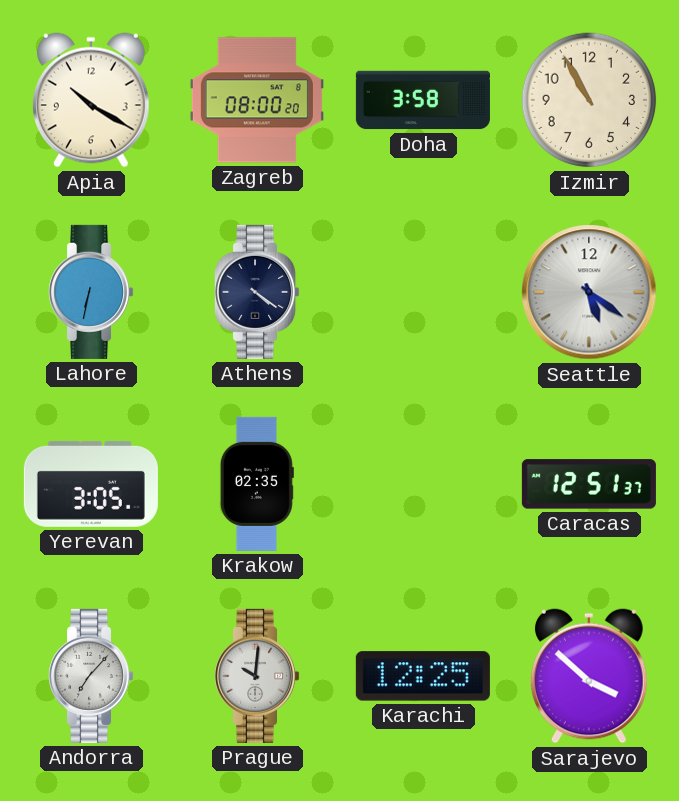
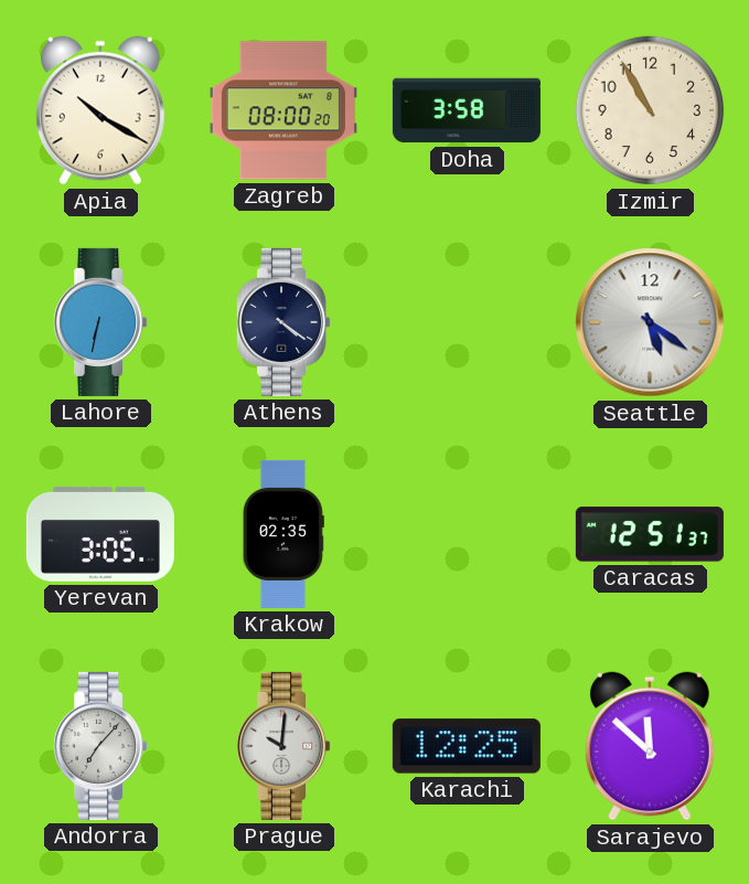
Sarajevo: 3:52 -> 11:52
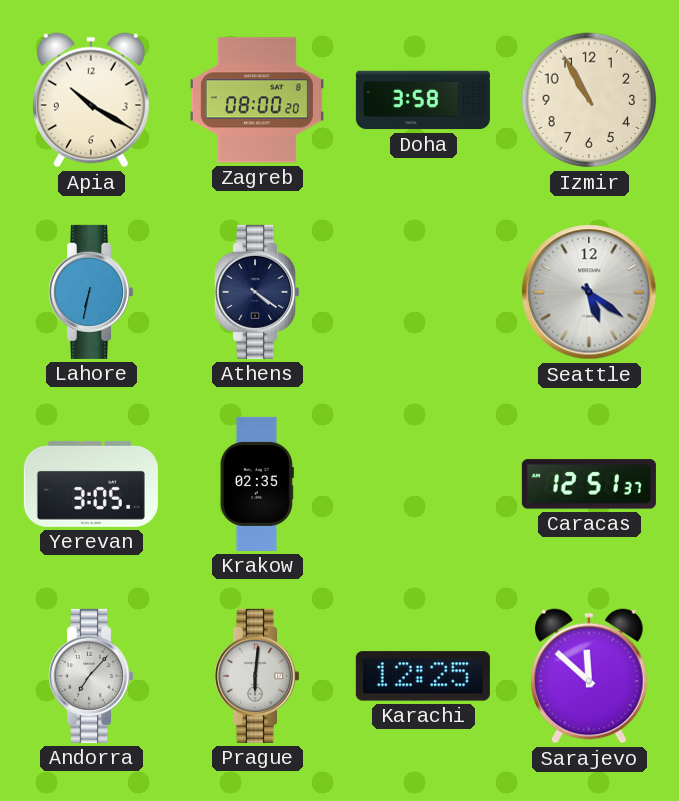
Prague: 10:01 -> 6:01
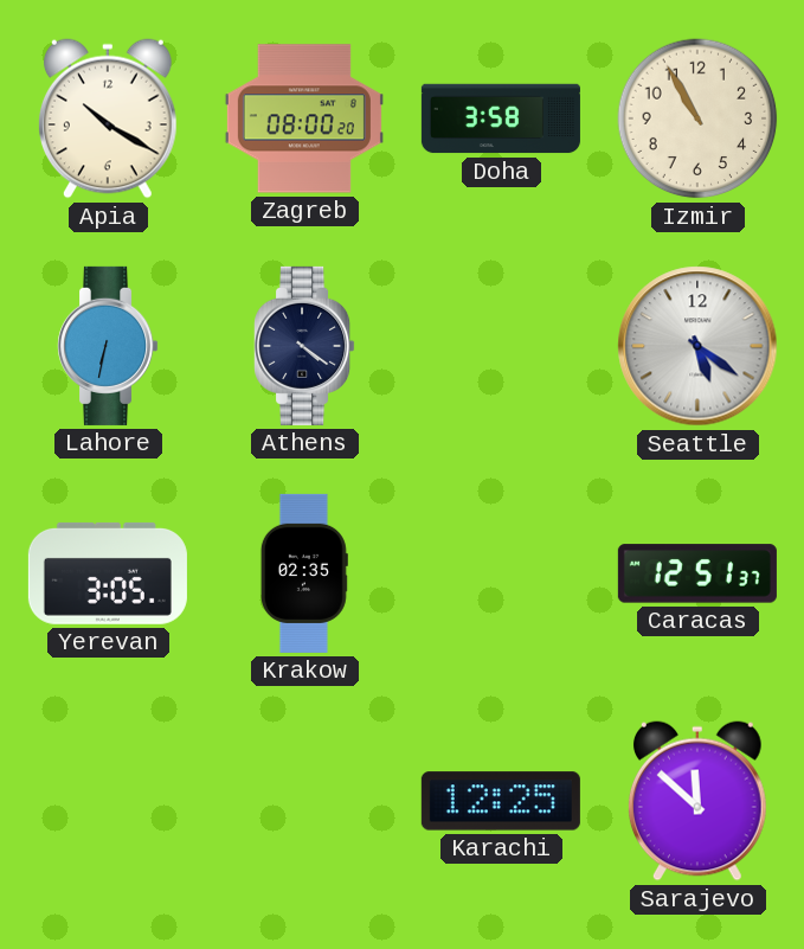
Andorra: 7:07 -> none
Prague: 6:01 -> none
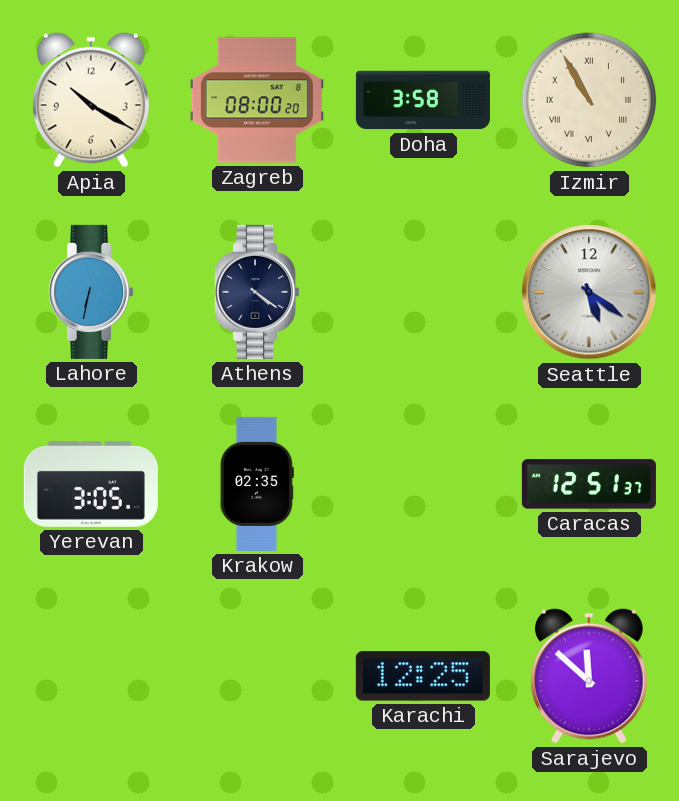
Izmir numerals: Arabic -> Roman
